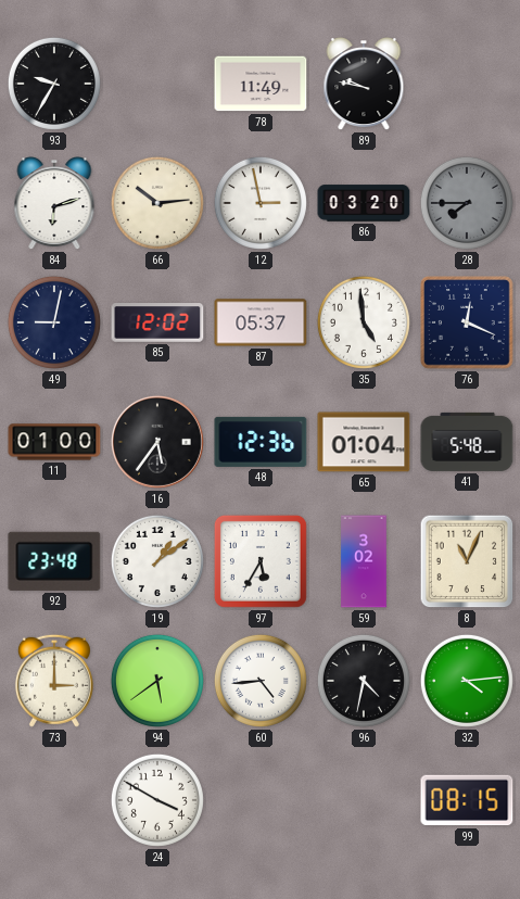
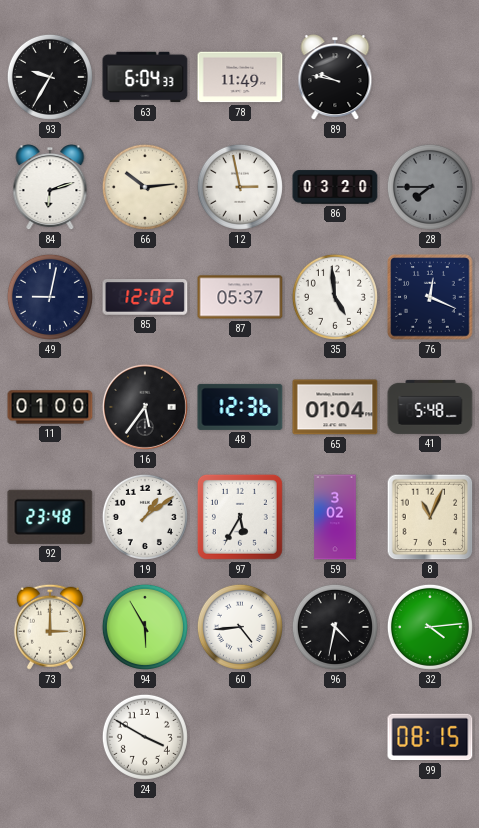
63: none -> 6:04
94: 5:39 -> 5:55
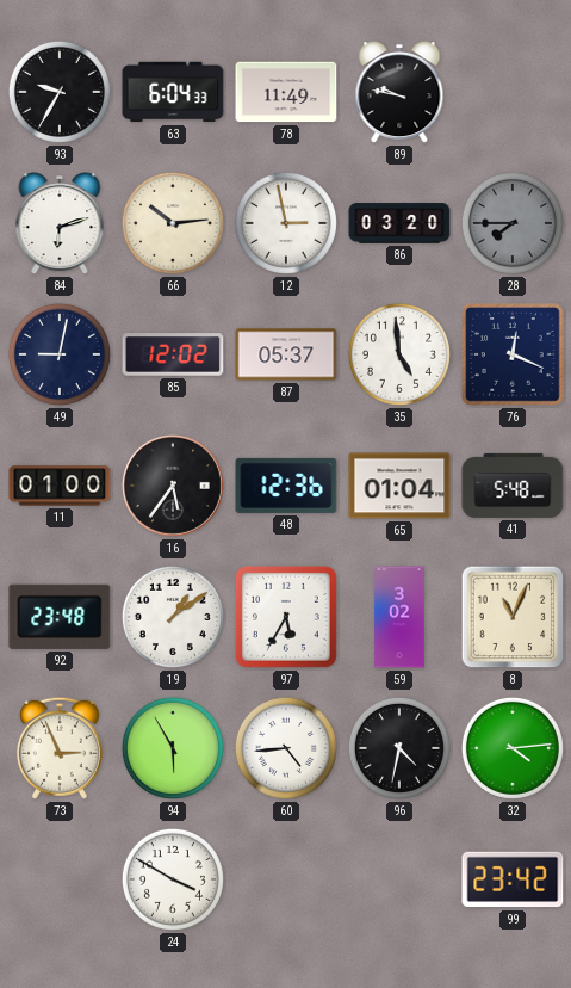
73: 3:00 -> 2:56
99: 08:15 -> 23:42
